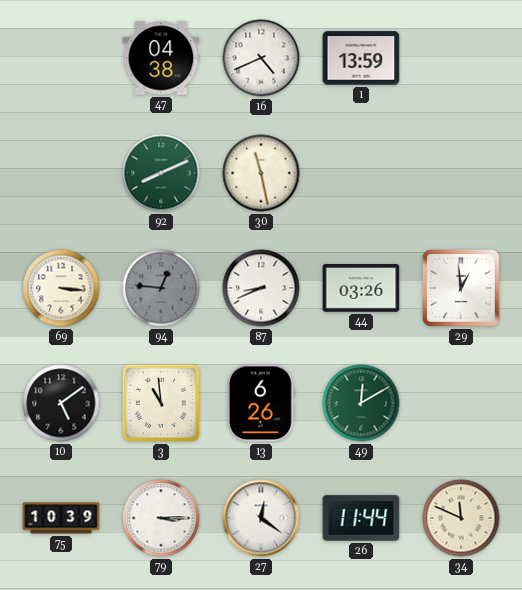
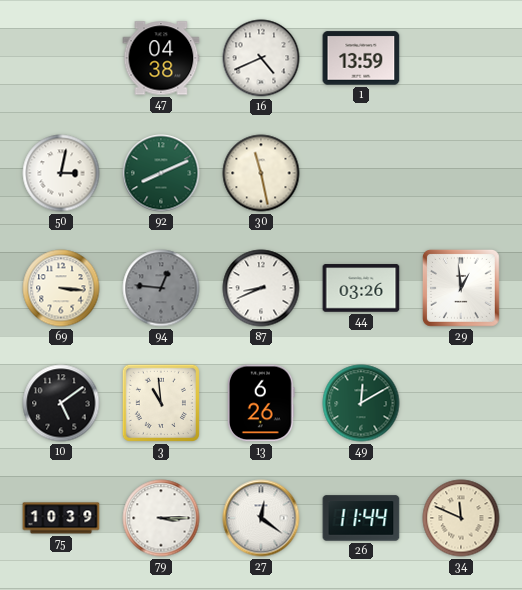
50: none -> 3:02
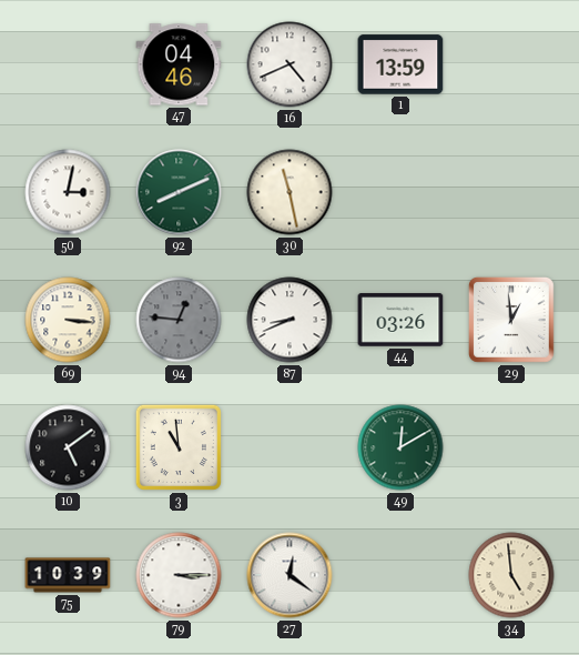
47: 04:38 -> 04:46
13: 6:26 -> none
26: 11:44 -> none
34: 11:49 -> 4:59
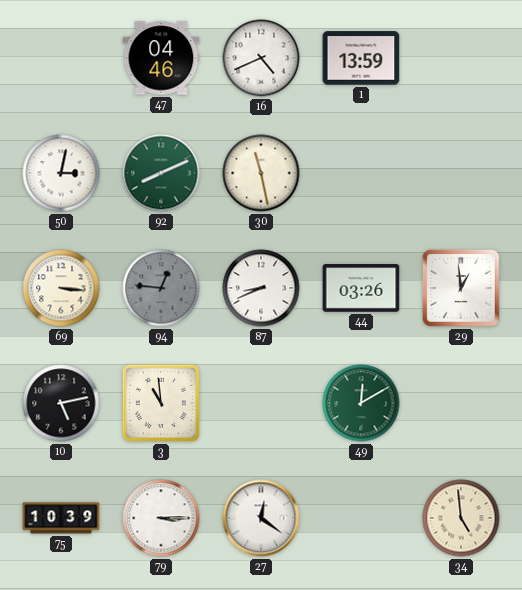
10: 5:09 -> 5:13
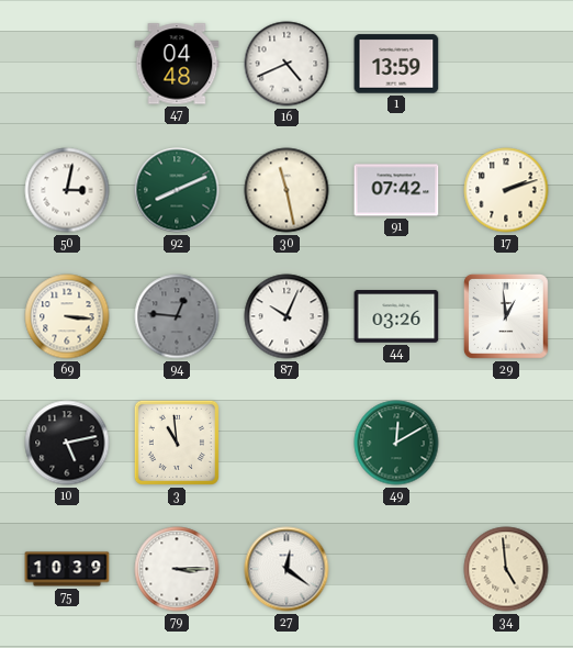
47: 04:46 -> 04:48
91: none -> 07:42
17: none -> 2:12
87: 8:41 -> 10:04
